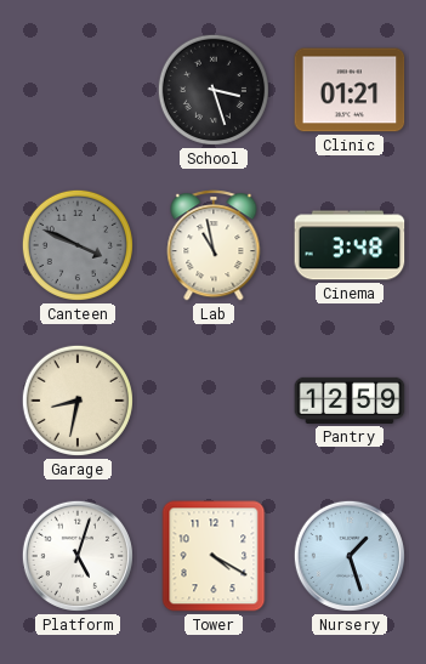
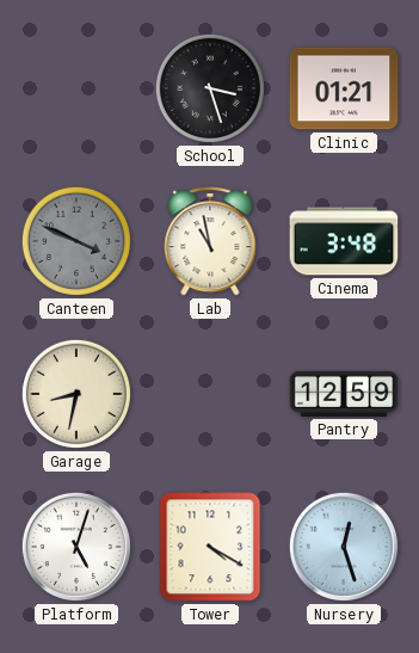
Nursery: 1:27 -> 12:27
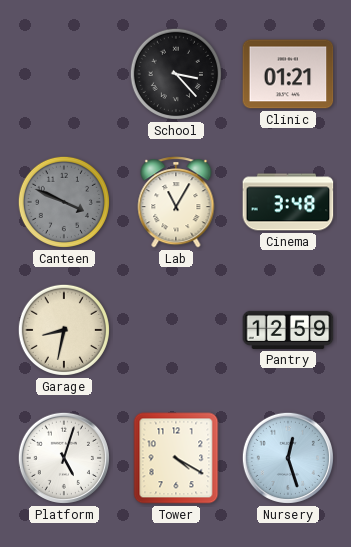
School: 3:27 -> 3:23
Lab: 10:58 -> 11:05
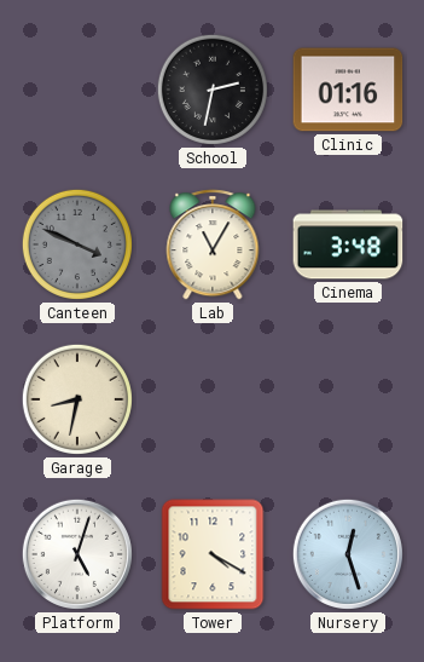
School: 3:23 -> 2:32
Clinic: 01:21 -> 01:16
Pantry: 12:59 -> none
